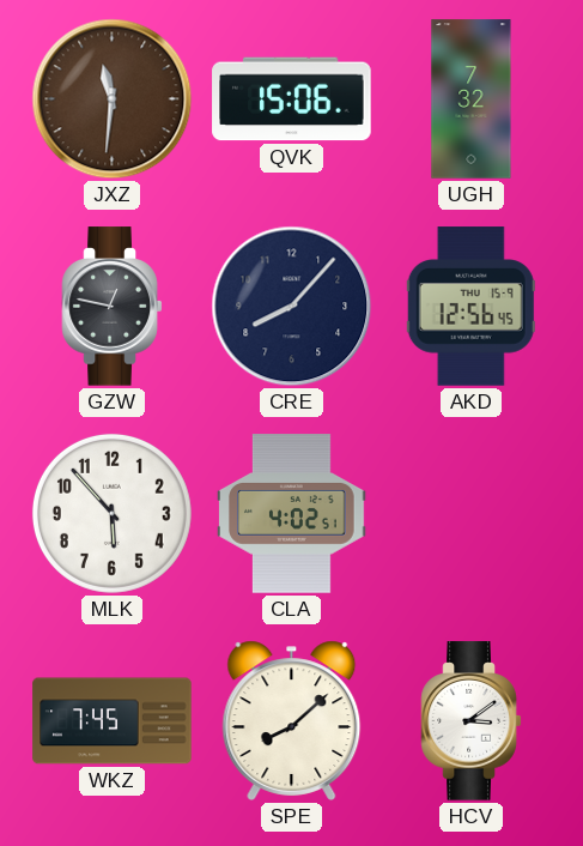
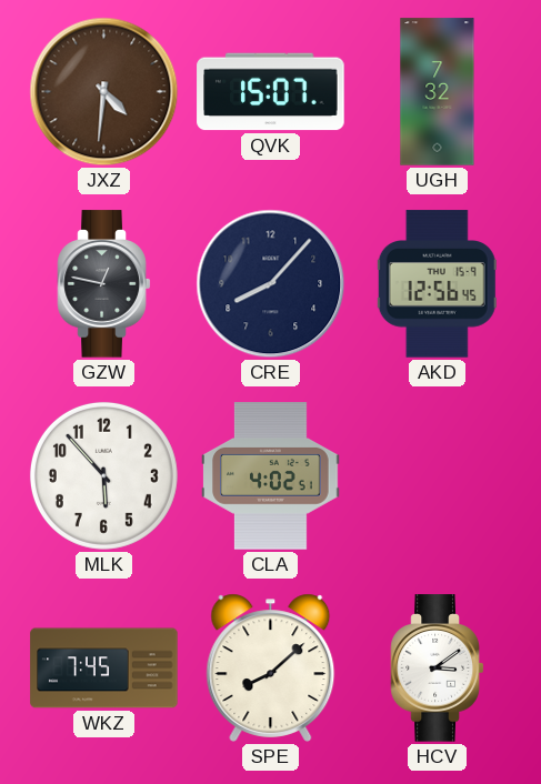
JXZ: 11:31 -> 4:31
QVK: 15:06 -> 15:07
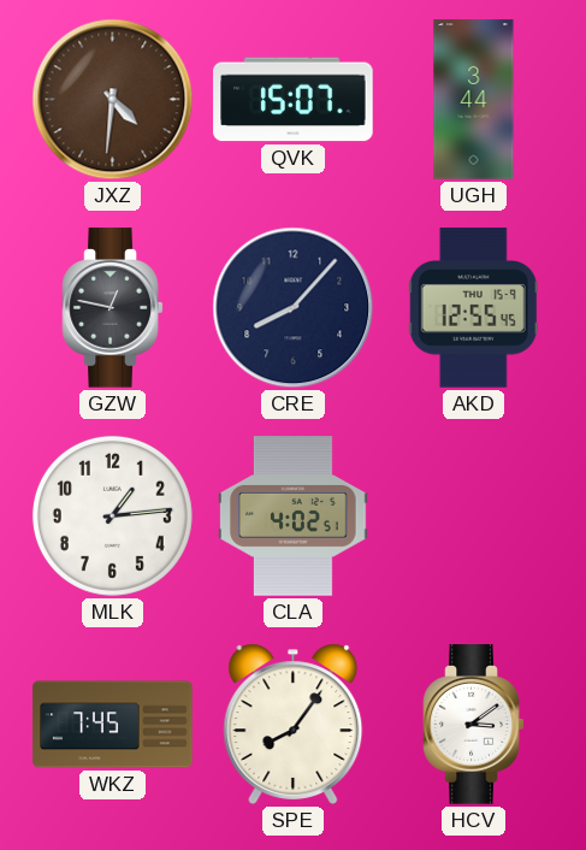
UGH: 7:32 -> 3:44
AKD: 12:56 -> 12:55
MLK: 5:53 -> 1:14
SPE: 8:08 -> 8:06
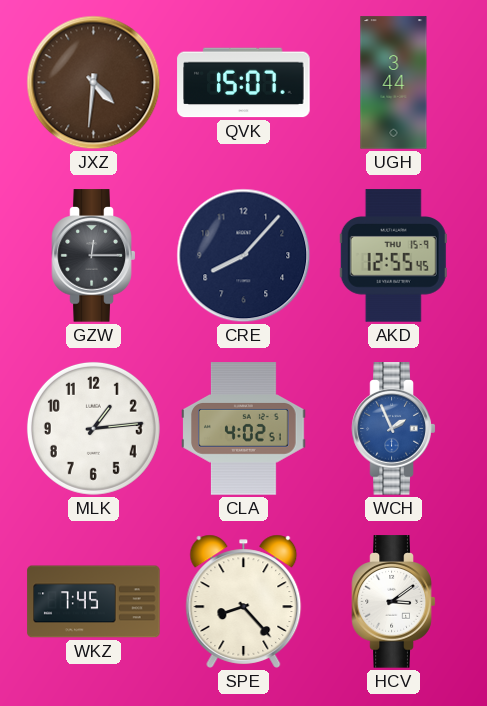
GZW: 12:47 -> 12:15
WCH: none -> 1:56
SPE: 8:06 -> 8:23
